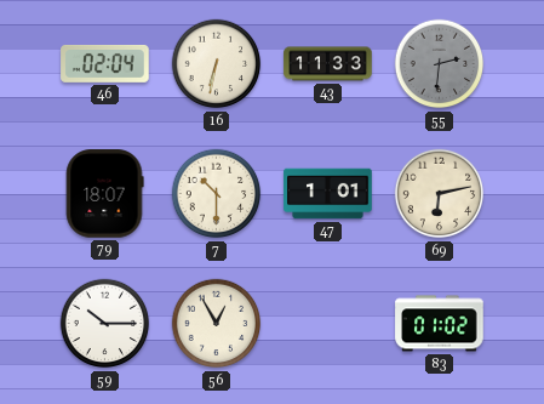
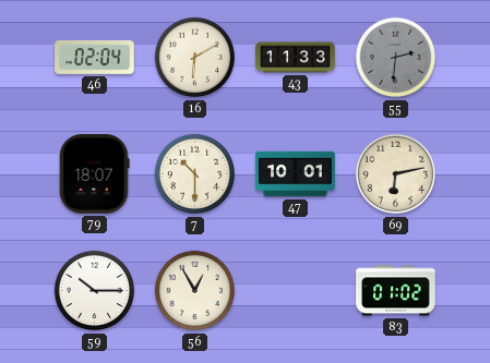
16: 6:32 -> 6:10
47: 1:01 -> 10:01
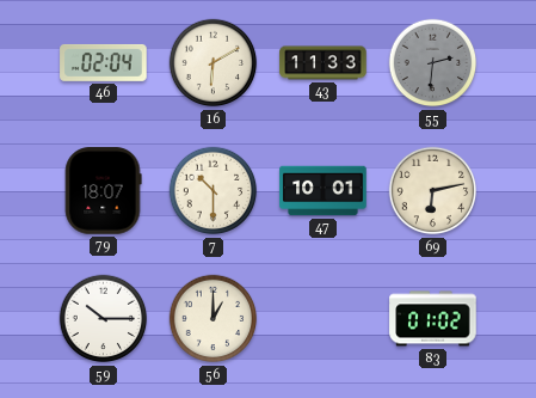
56: 12:55 -> 1:00
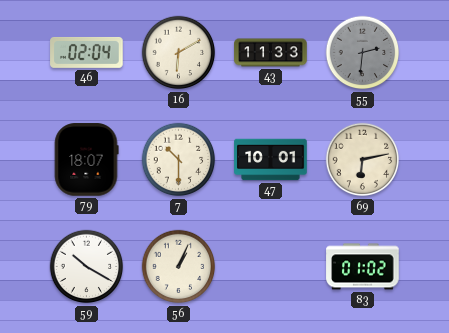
59: 10:15 -> 10:20
56: 1:00 -> 1:04
